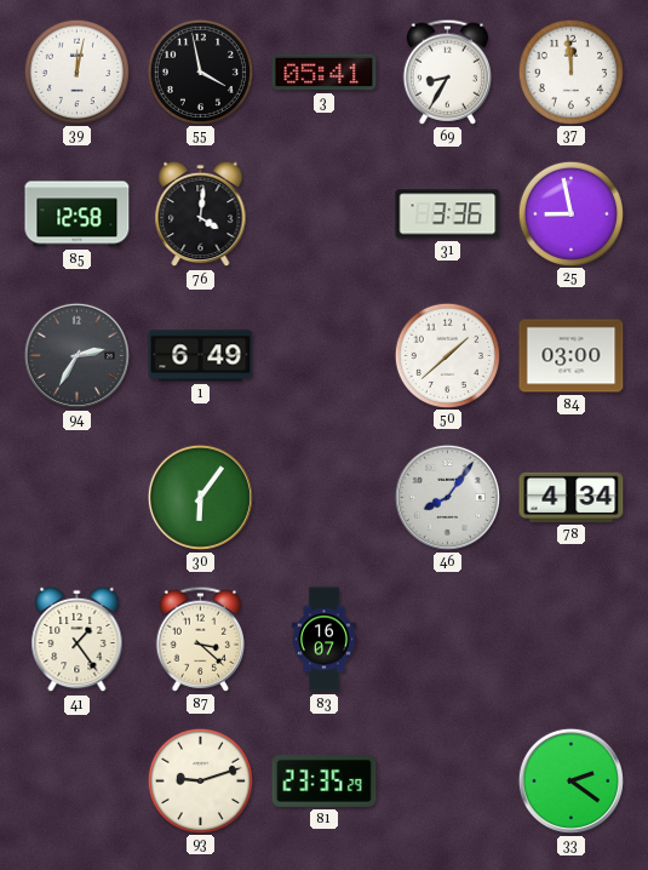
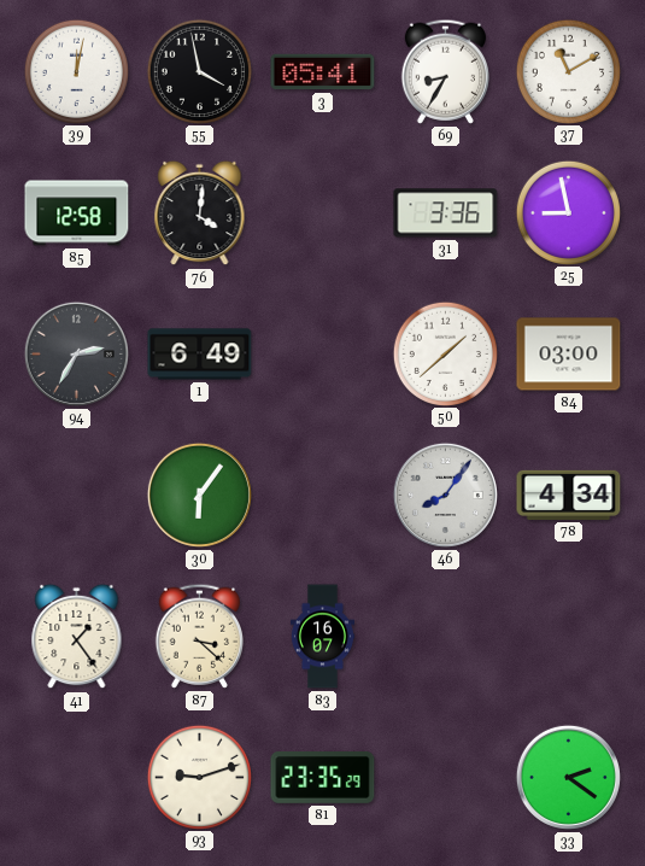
37: 11:59 -> 11:10
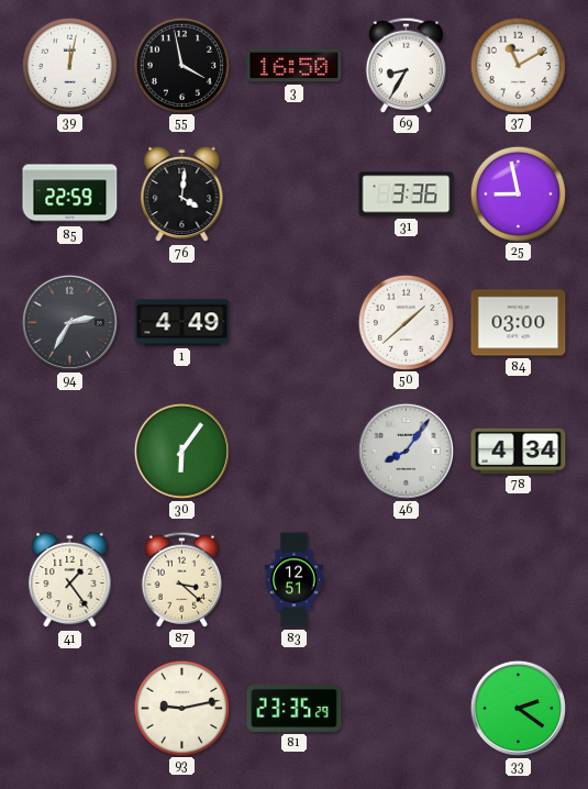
3: 05:41 -> 16:50
85: 12:58 -> 22:59
1: 6:49 -> 4:49
83: 16:07 -> 12:51
93: 9:12 -> 9:13
